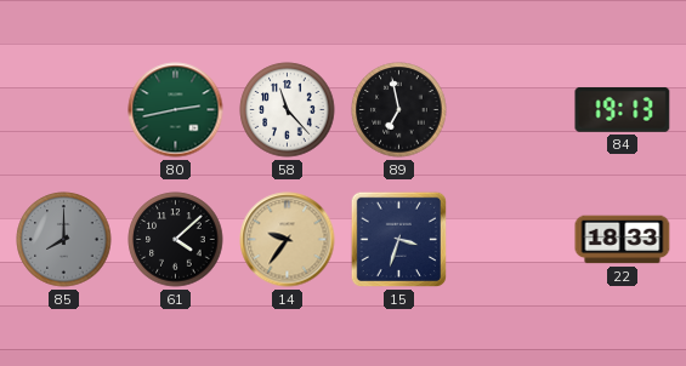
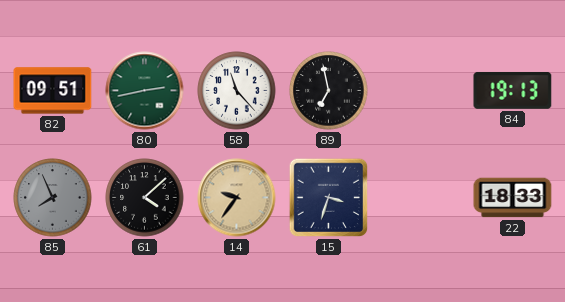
82: none -> 09:51
85: 8:00 -> 7:56
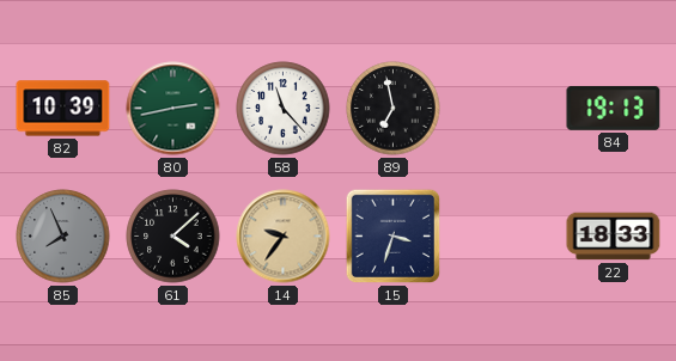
82: 09:51 -> 10:39
